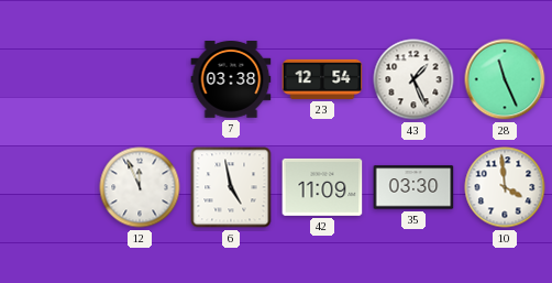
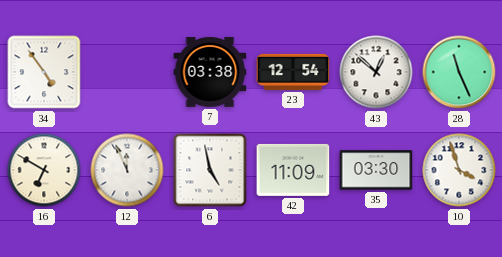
34: none -> 4:54
43: 1:26 -> 12:52
16: none -> 6:50
10: 3:59 -> 3:57
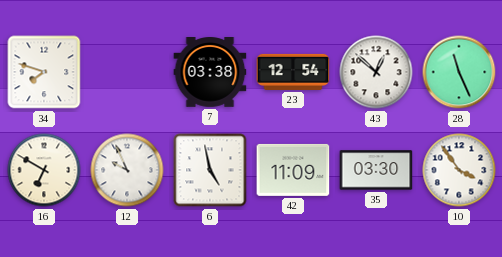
34: 4:54 -> 7:48
12: 11:56 -> 9:56
10: 3:57 -> 3:54
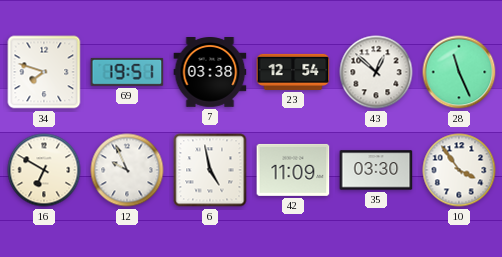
69: none -> 19:51
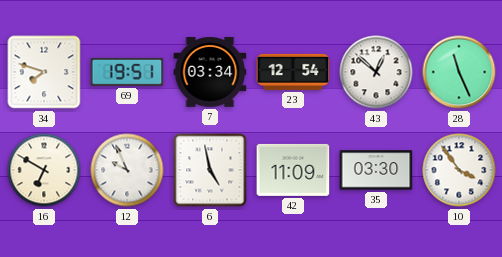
7: 03:38 -> 03:34
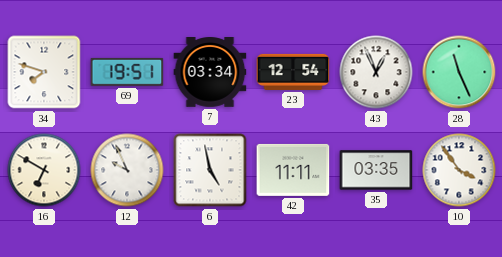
43: 12:52 -> 12:56
42: 11:09 -> 11:11
35: 03:30 -> 03:35
